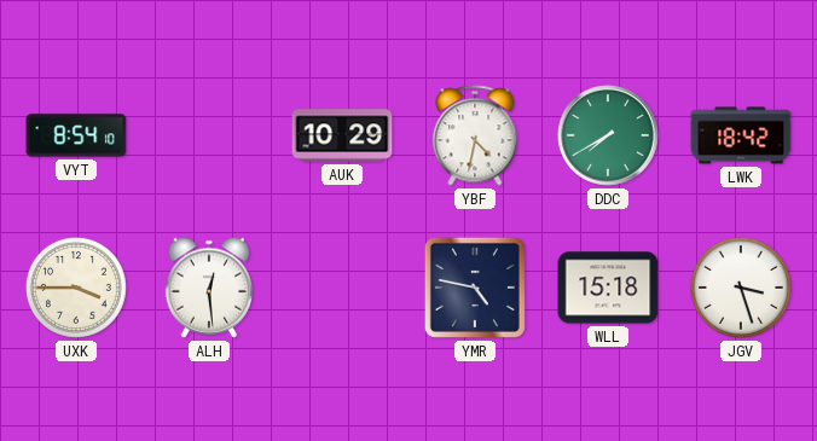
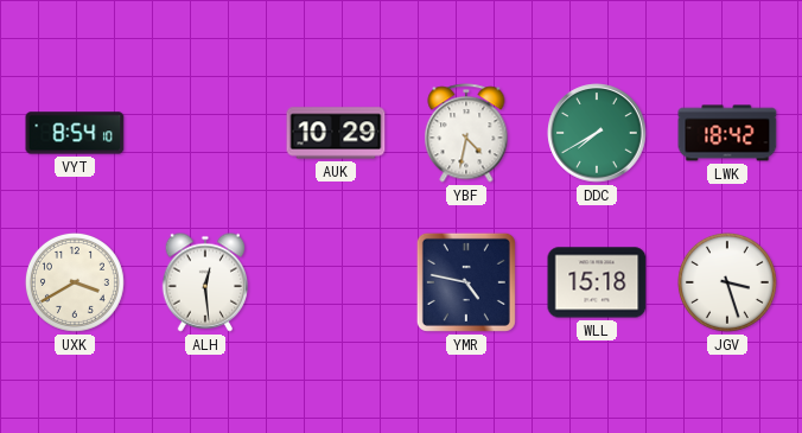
UXK: 3:45 -> 3:40
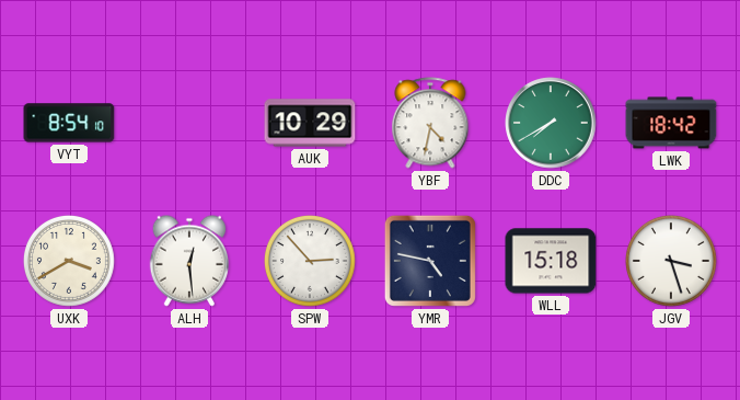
SPW: none -> 2:53
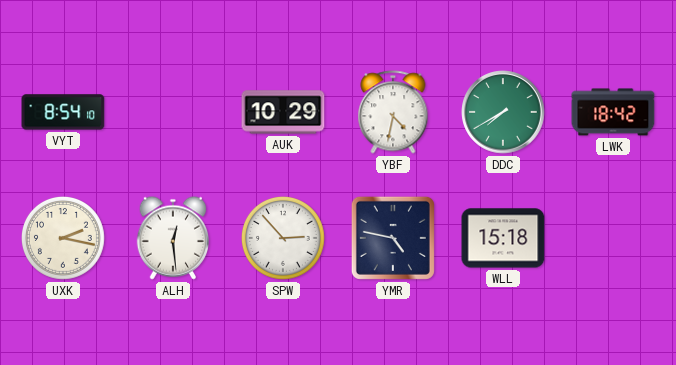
UXK: 3:40 -> 2:17
JGV: 3:27 -> none
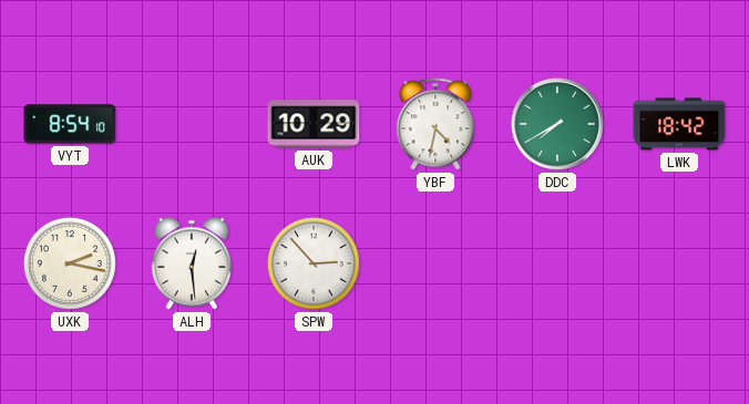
YMR: 4:47 -> none
WLL: 15:18 -> none
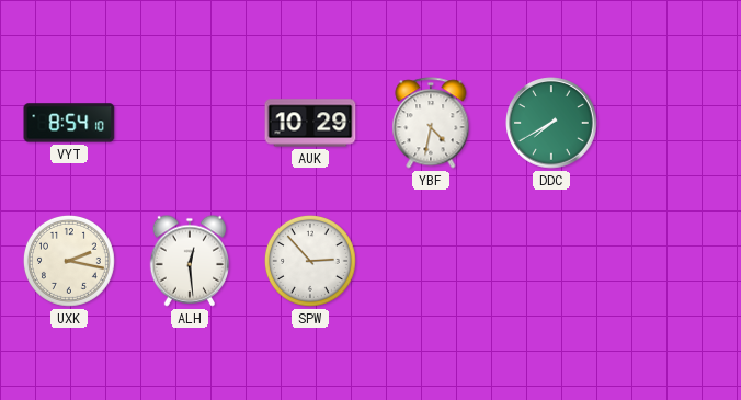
LWK: 18:42 -> none
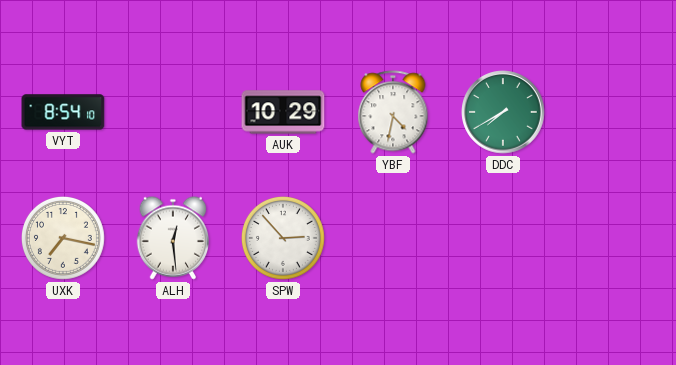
UXK: 2:17 -> 7:17
